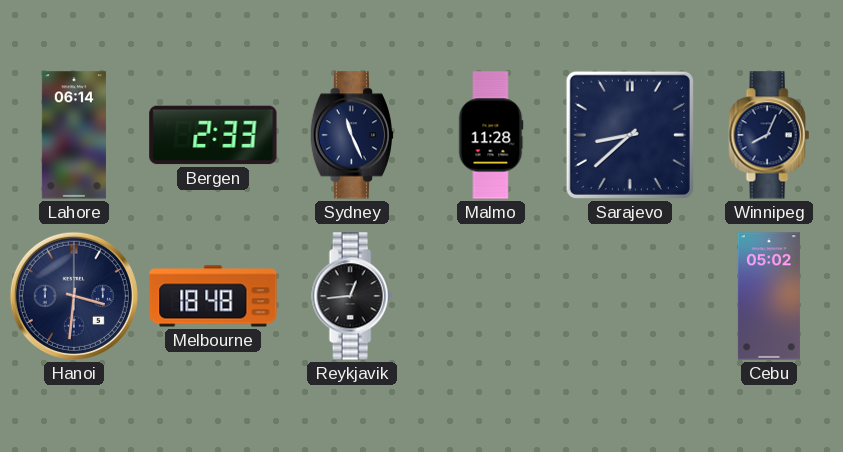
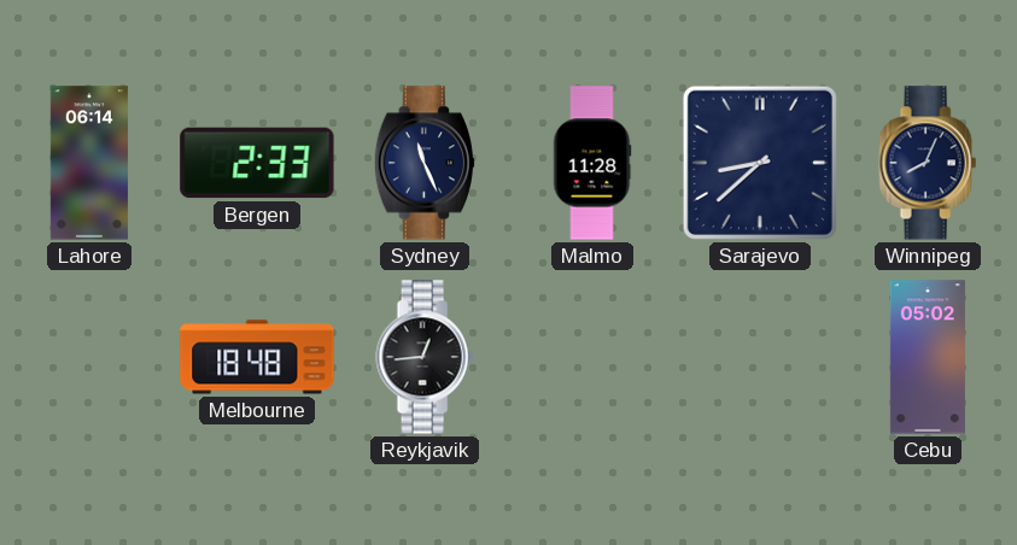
Hanoi: 3:31 -> none
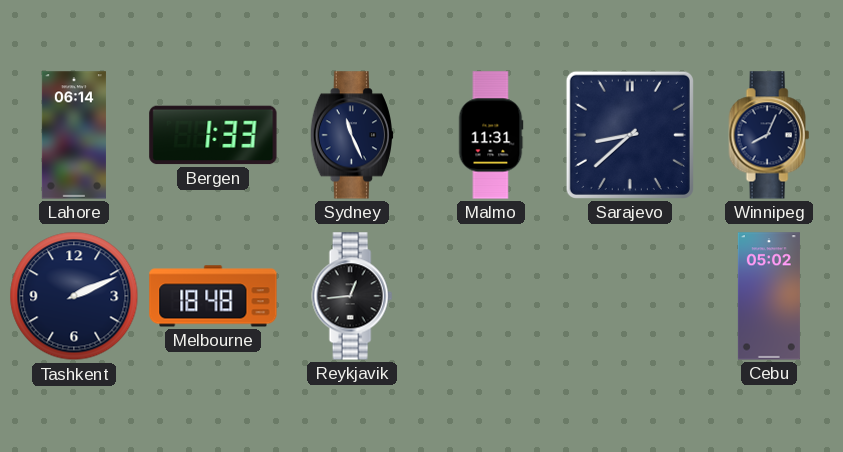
Bergen: 2:33 -> 1:33
Malmo: 11:28 -> 11:31
Tashkent: none -> 2:11
